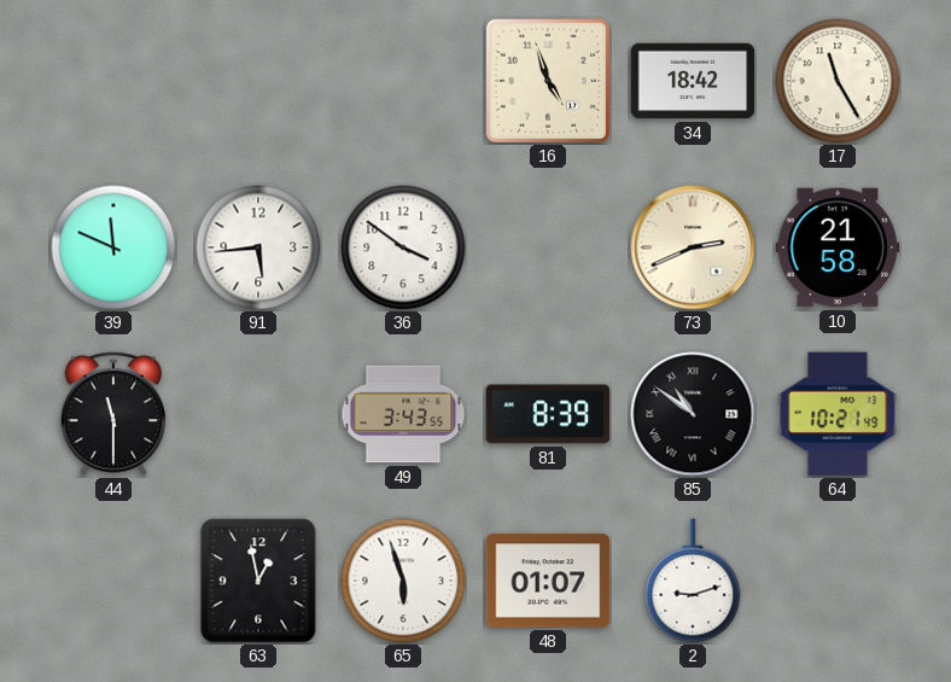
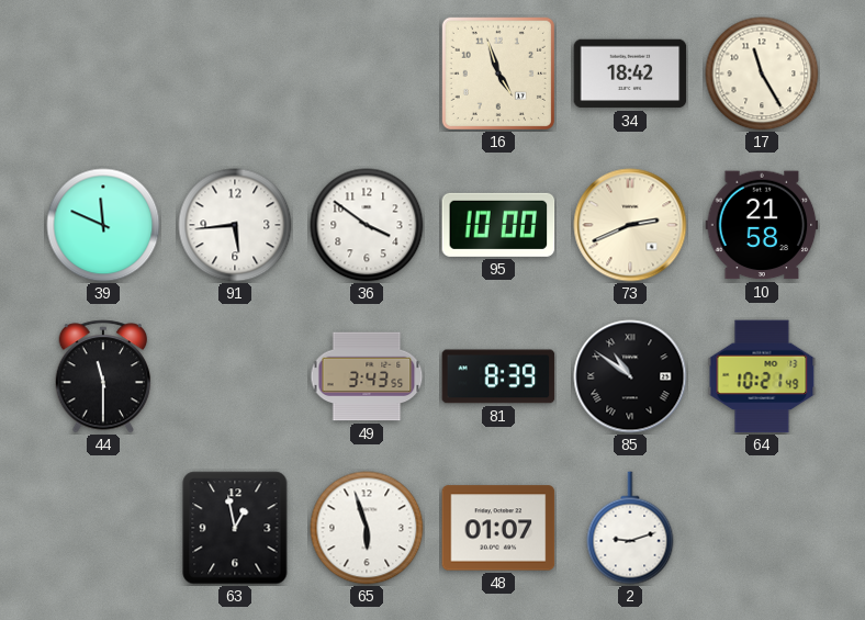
95: none -> 10:00
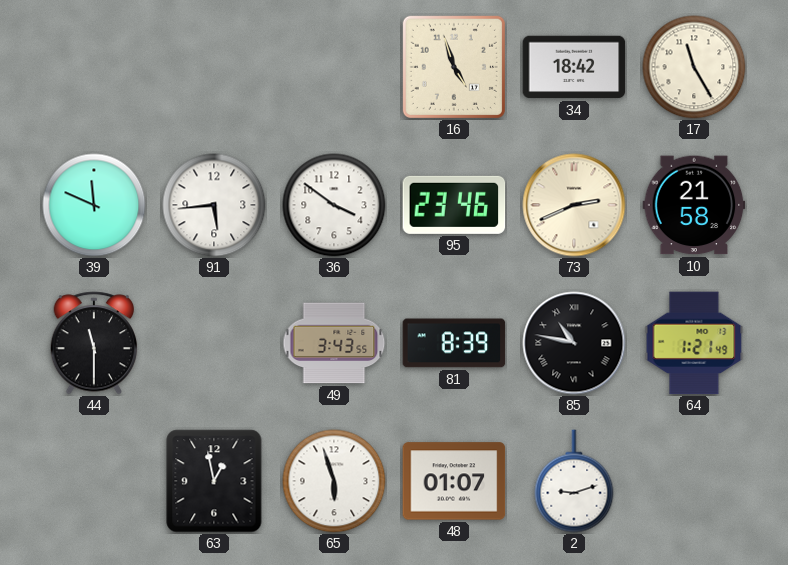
95: 10:00 -> 23:46
85: 10:51 -> 10:47
64: 10:21 -> 1:21
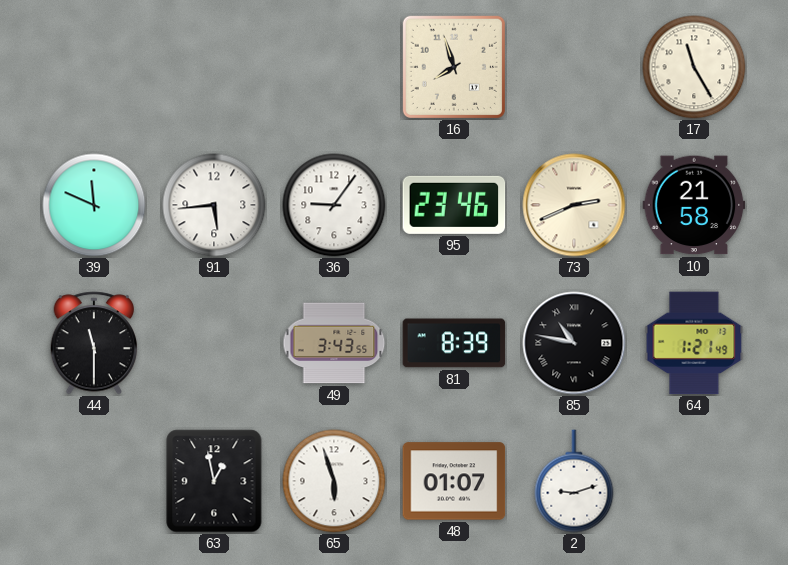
16: 4:57 -> 7:57
34: 18:42 -> none
36: 3:51 -> 9:06
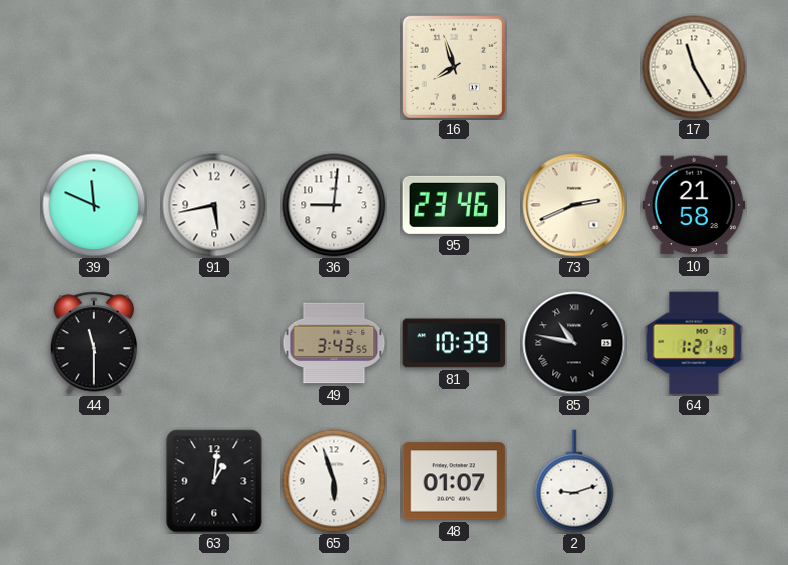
91: 5:44 -> 5:43
36: 9:06 -> 9:01
81: 8:39 -> 10:39
63: 12:58 -> 1:01
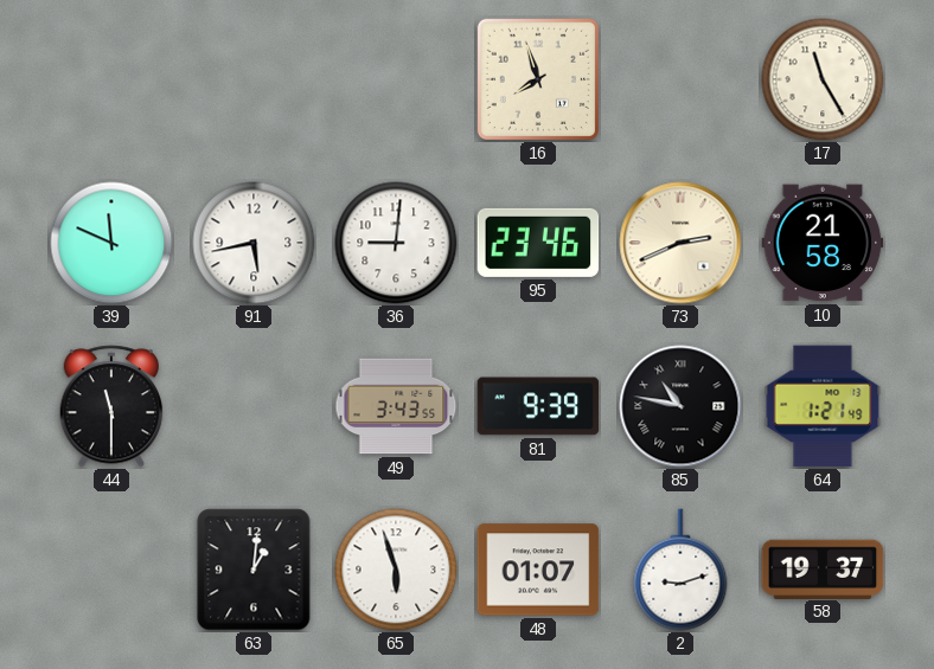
81: 10:39 -> 9:39
58: none -> 19:37
